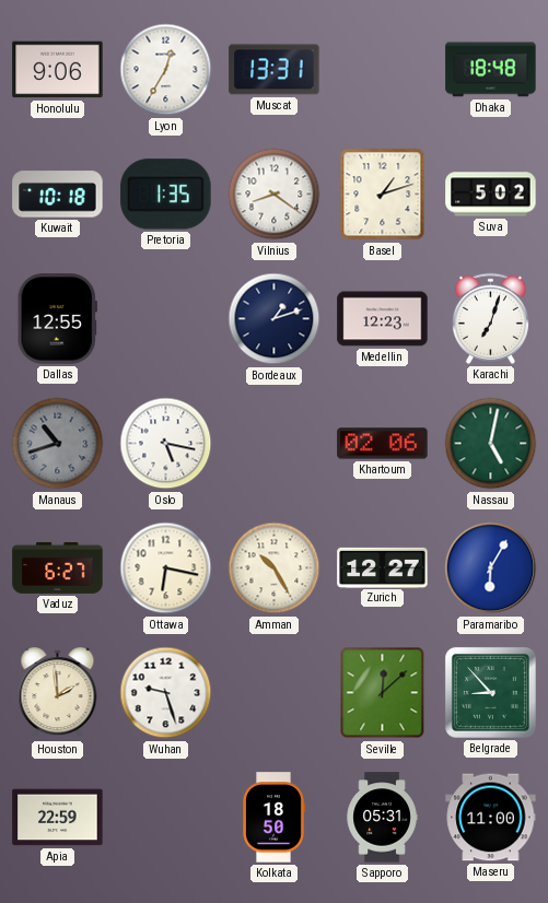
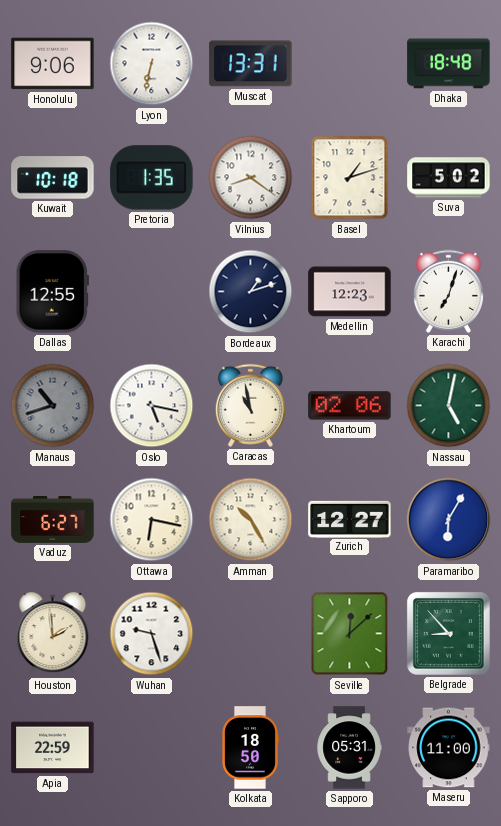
Lyon: 12:35 -> 6:32
Caracas: none -> 10:58
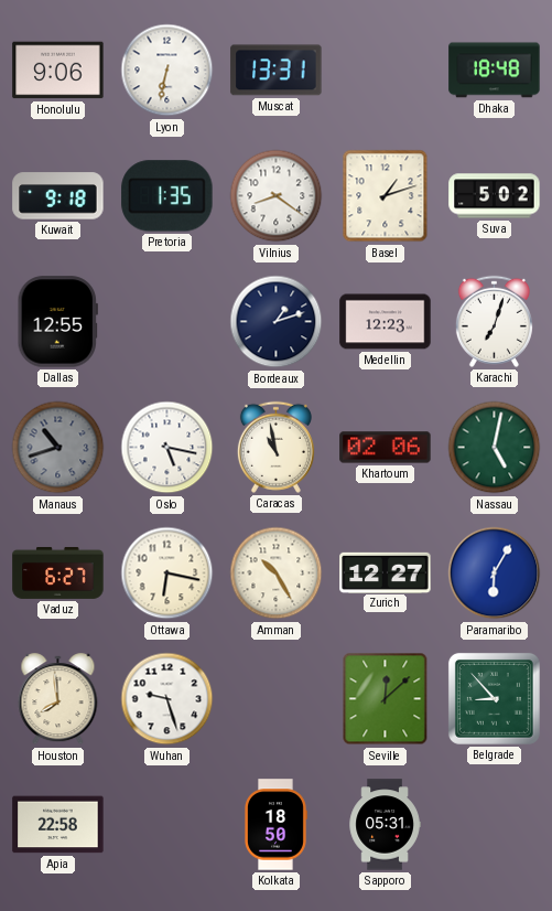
Kuwait: 10:18 -> 9:18
Houston: 1:59 -> 7:59
Apia: 22:59 -> 22:58
Maseru: 11:00 -> none
